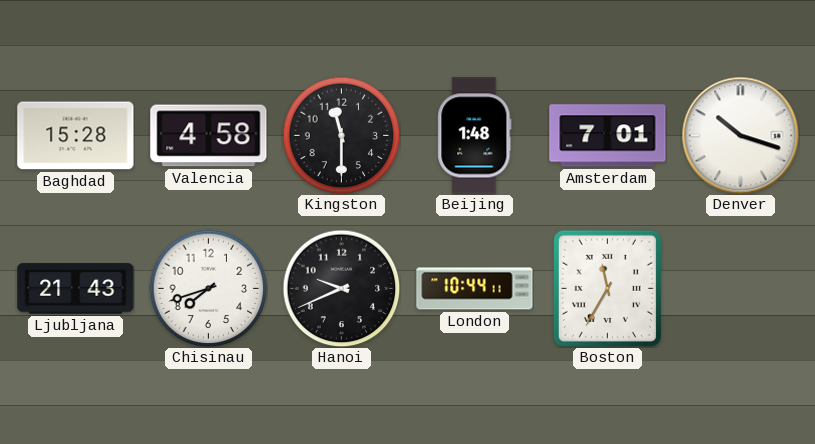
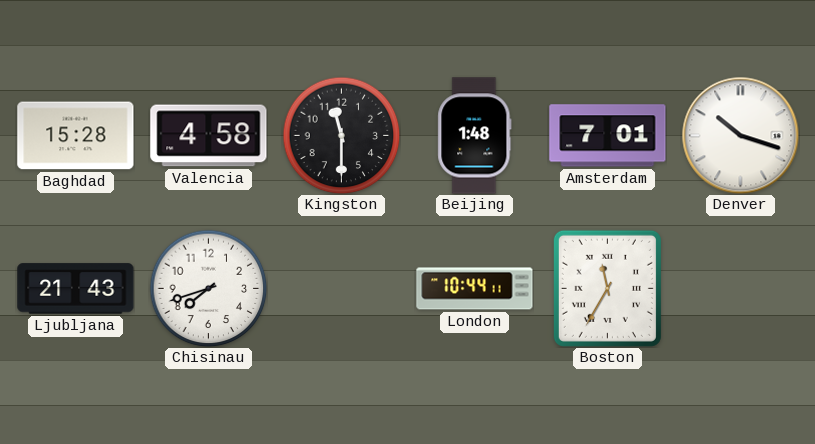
Hanoi: 9:41 -> none
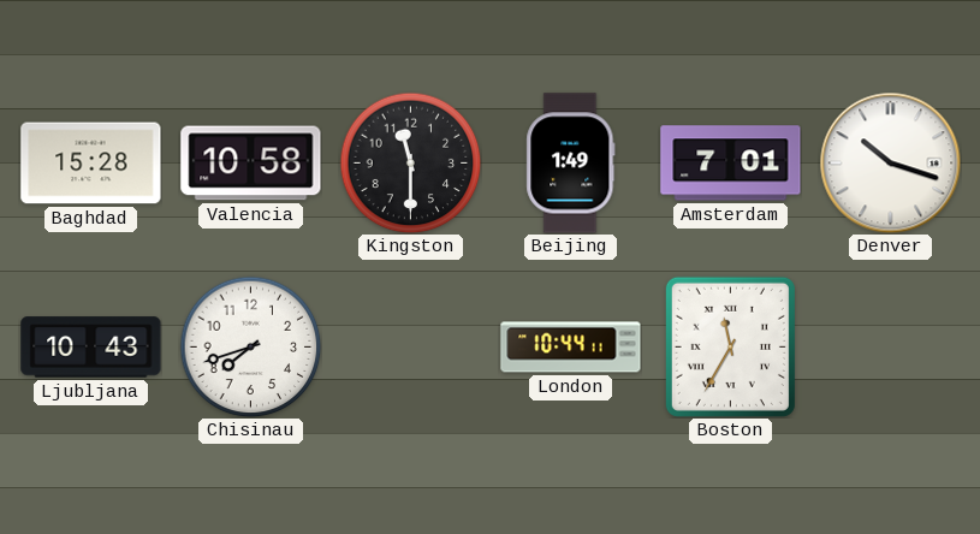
Valencia: 4:58 -> 10:58
Beijing: 1:48 -> 1:49
Ljubljana: 21:43 -> 10:43
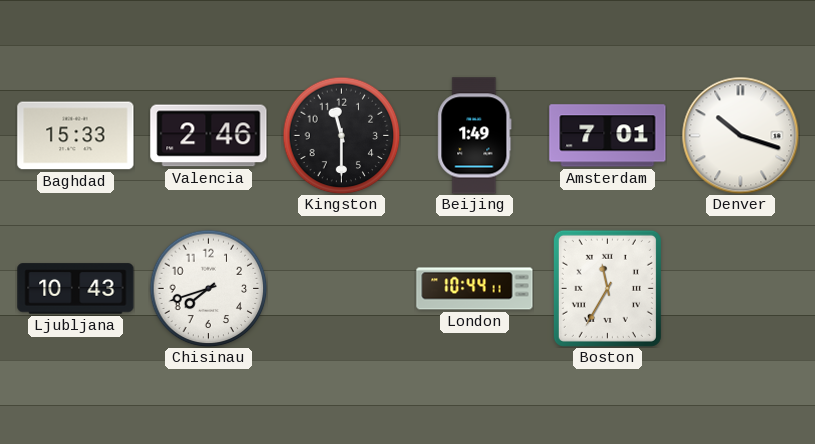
Baghdad: 15:28 -> 15:33
Valencia: 10:58 -> 2:46
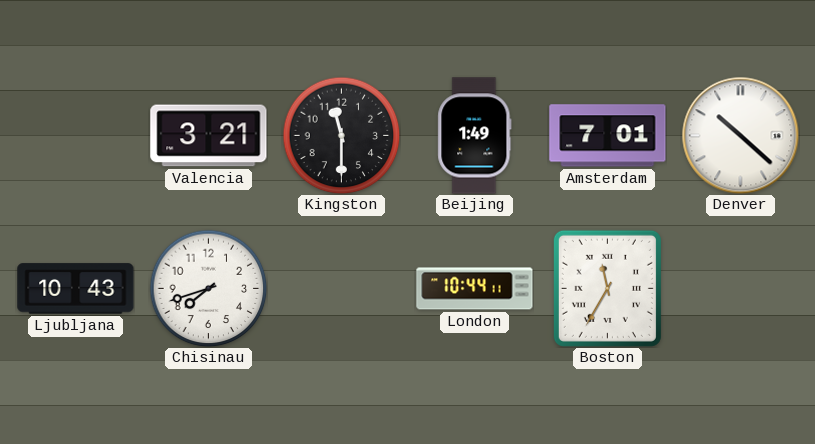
Baghdad: 15:33 -> none
Valencia: 2:46 -> 3:21
Denver: 10:18 -> 10:22
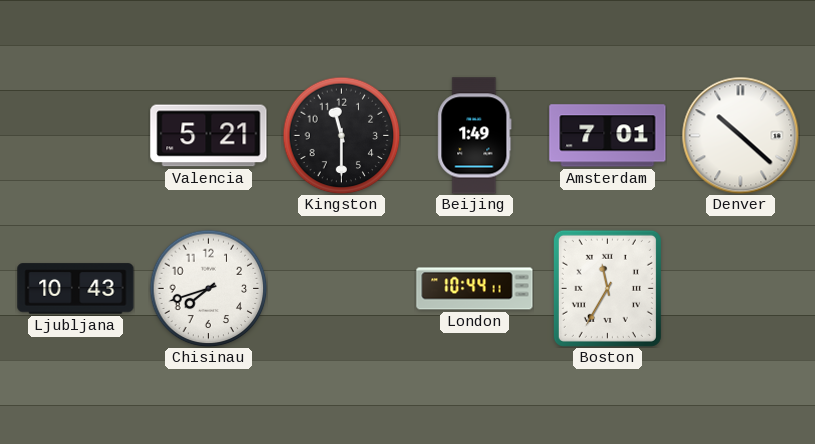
Valencia: 3:21 -> 5:21
